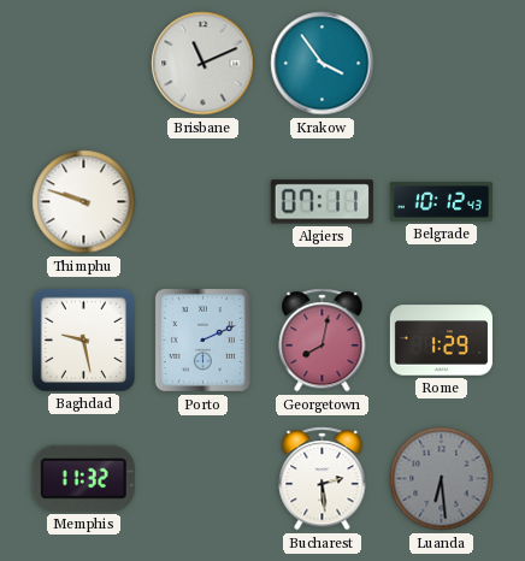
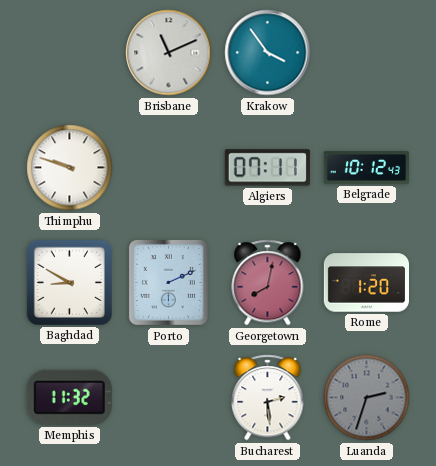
Baghdad: 9:28 -> 8:50
Rome: 1:29 -> 1:20
Luanda: 6:29 -> 2:33
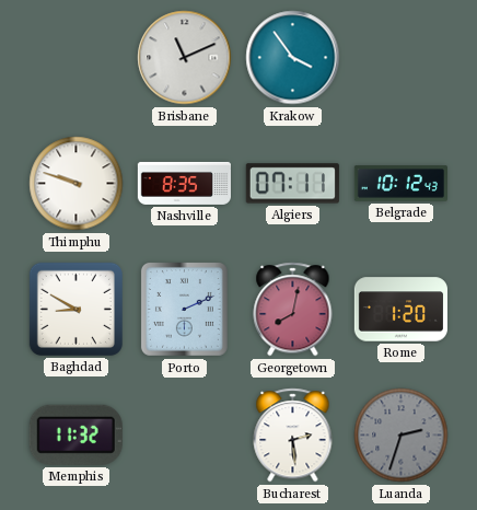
Nashville: none -> 8:35
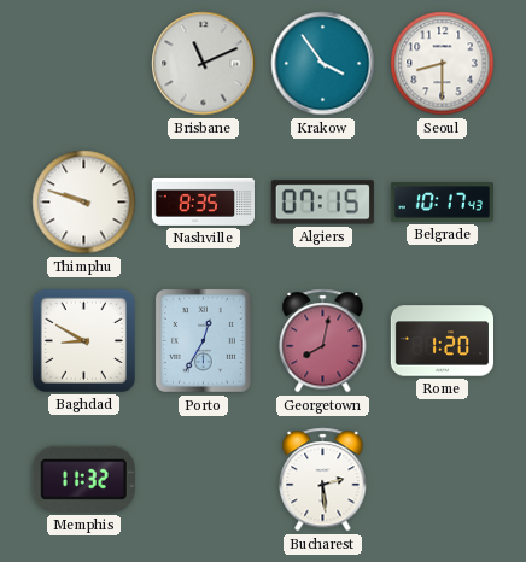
Seoul: none -> 8:30
Algiers: 07:11 -> 07:15
Belgrade: 10:12 -> 10:17
Porto: 2:11 -> 12:35
Luanda: 2:33 -> none
